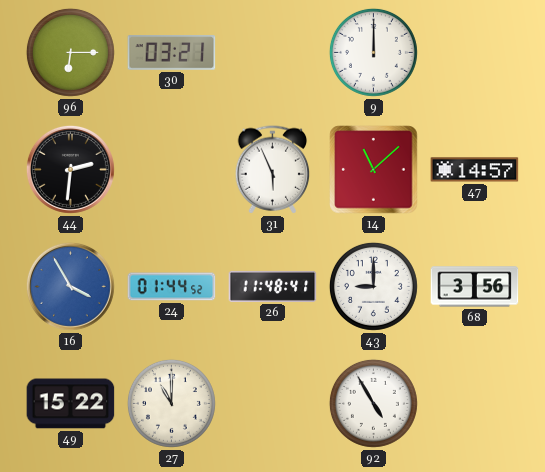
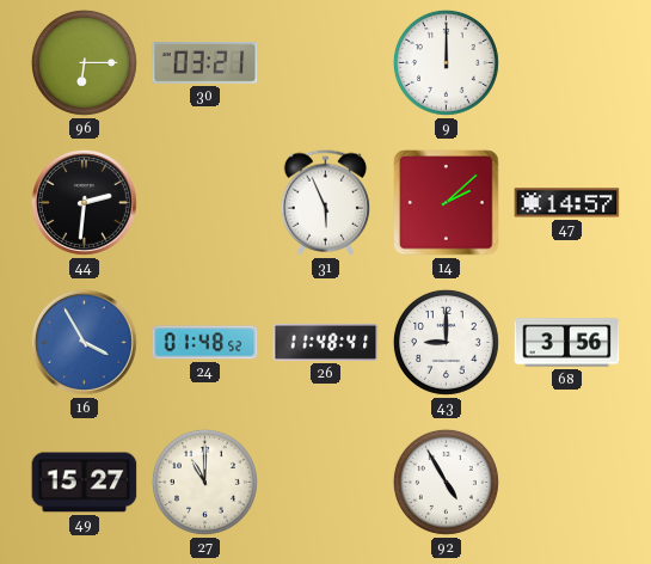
14: 11:08 -> 2:08
24: 01:44 -> 01:48
49: 15:22 -> 15:27
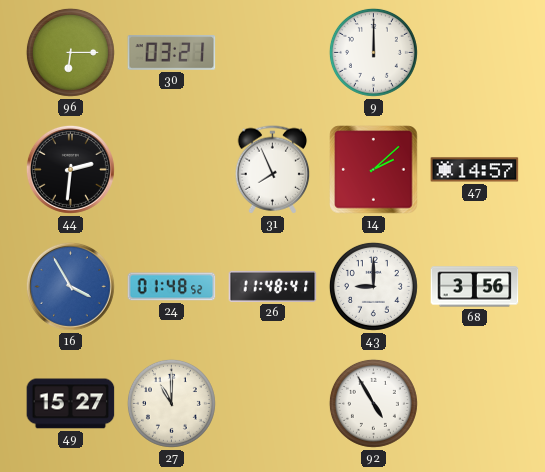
31: 5:56 -> 7:56
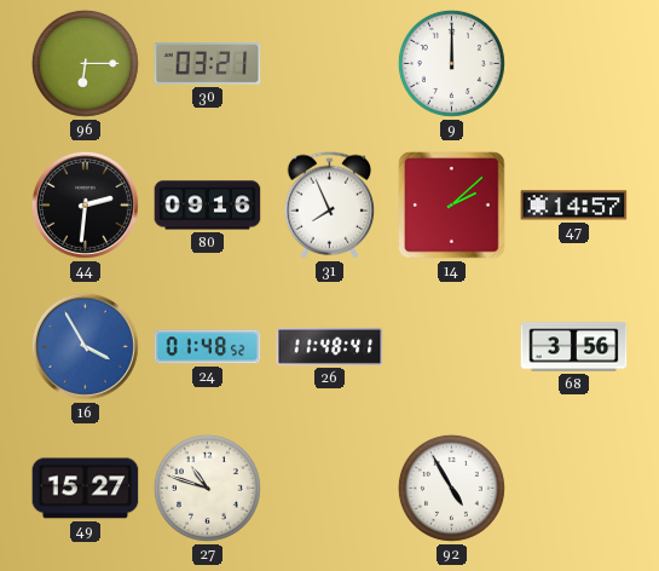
80: none -> 09:16
43: 9:00 -> none
27: 11:00 -> 10:48
